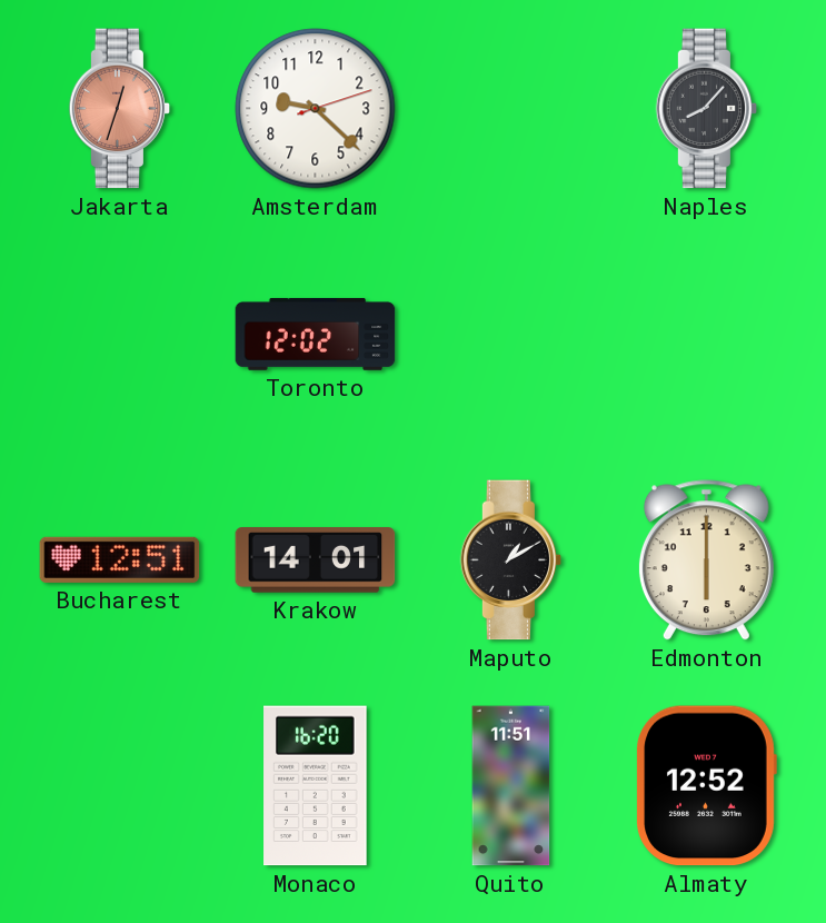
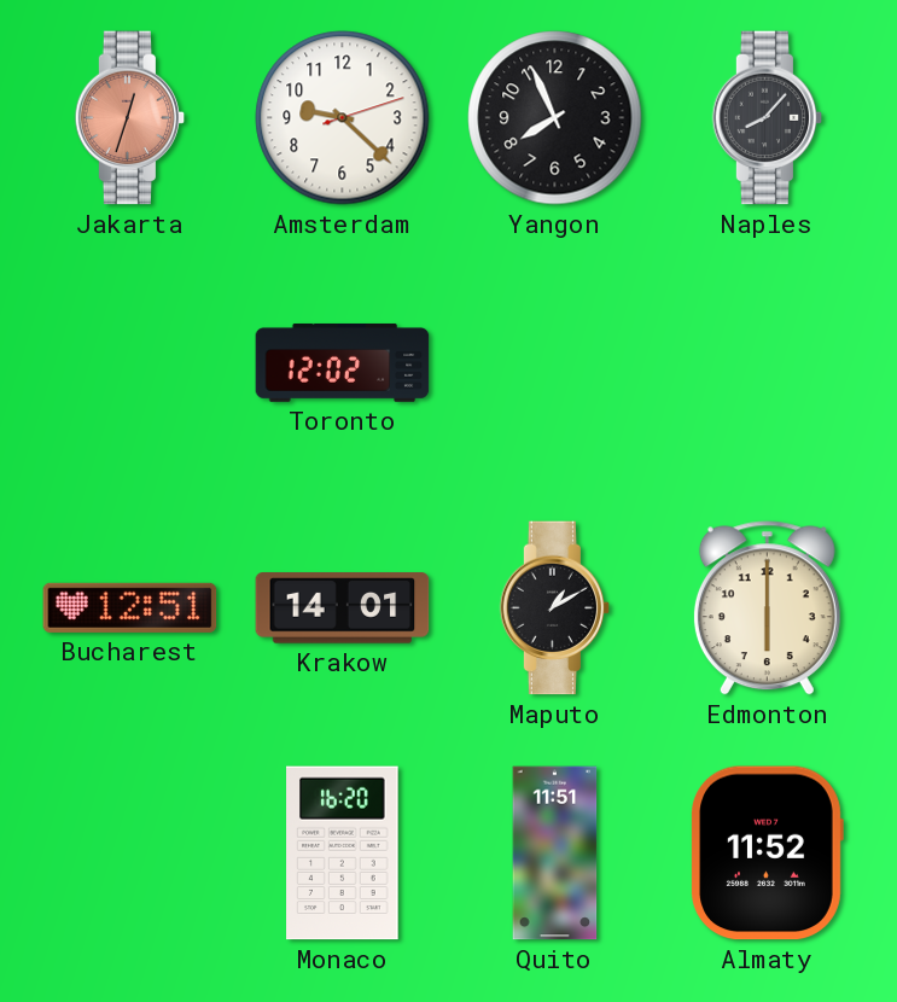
Yangon: none -> 7:56
Almaty: 12:52 -> 11:52
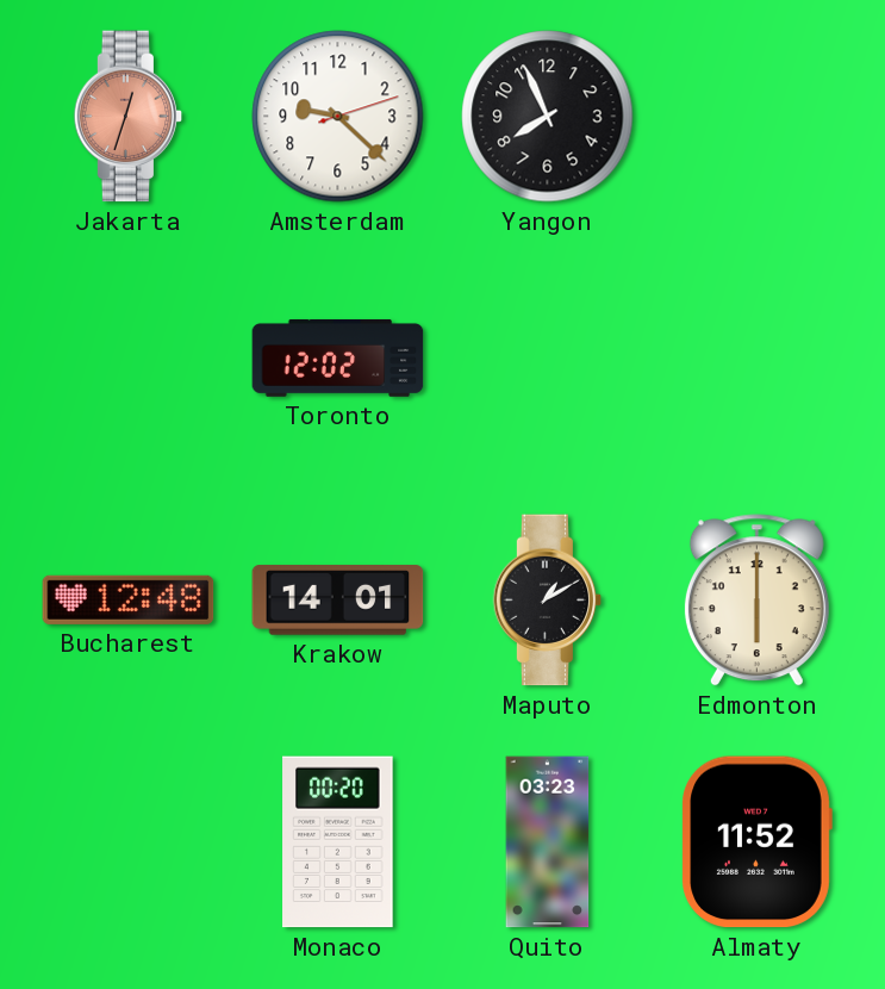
Naples: 8:07 -> none
Bucharest: 12:51 -> 12:48
Monaco: 16:20 -> 00:20
Quito: 11:51 -> 03:23
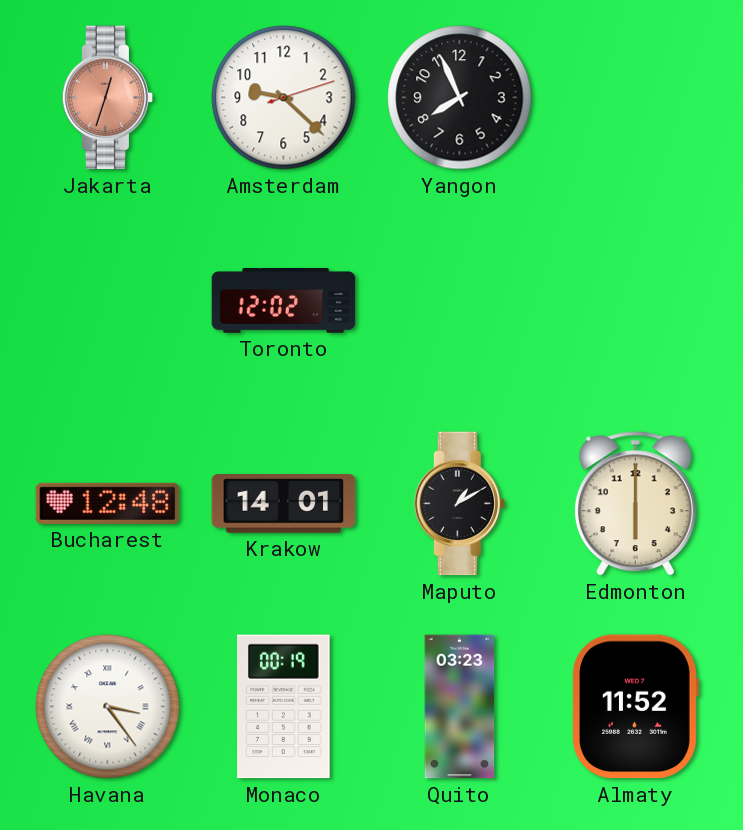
Havana: none -> 3:24
Monaco: 00:20 -> 00:19
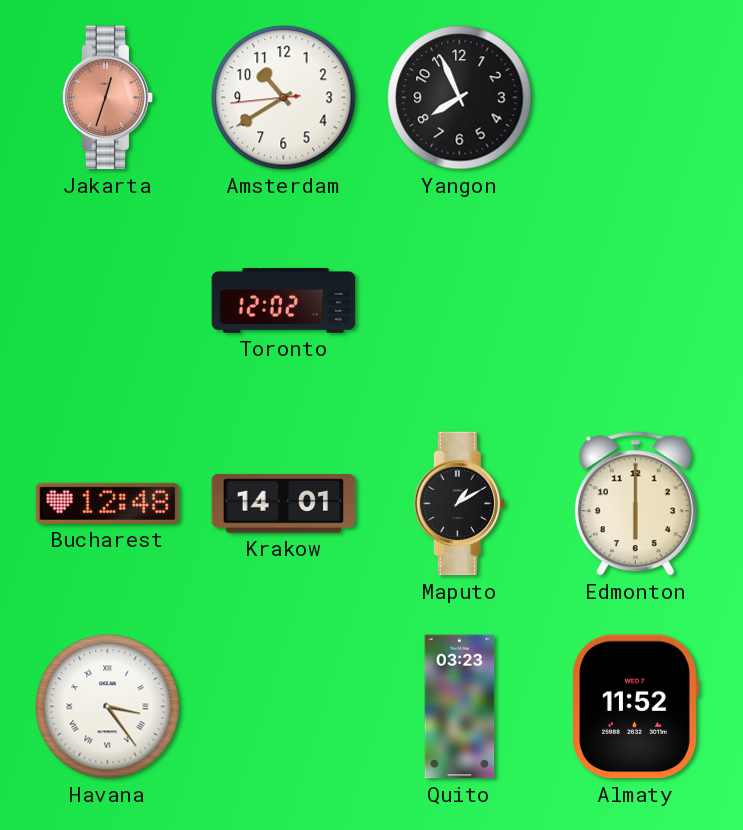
Amsterdam: 9:22 -> 10:39
Monaco: 00:19 -> none
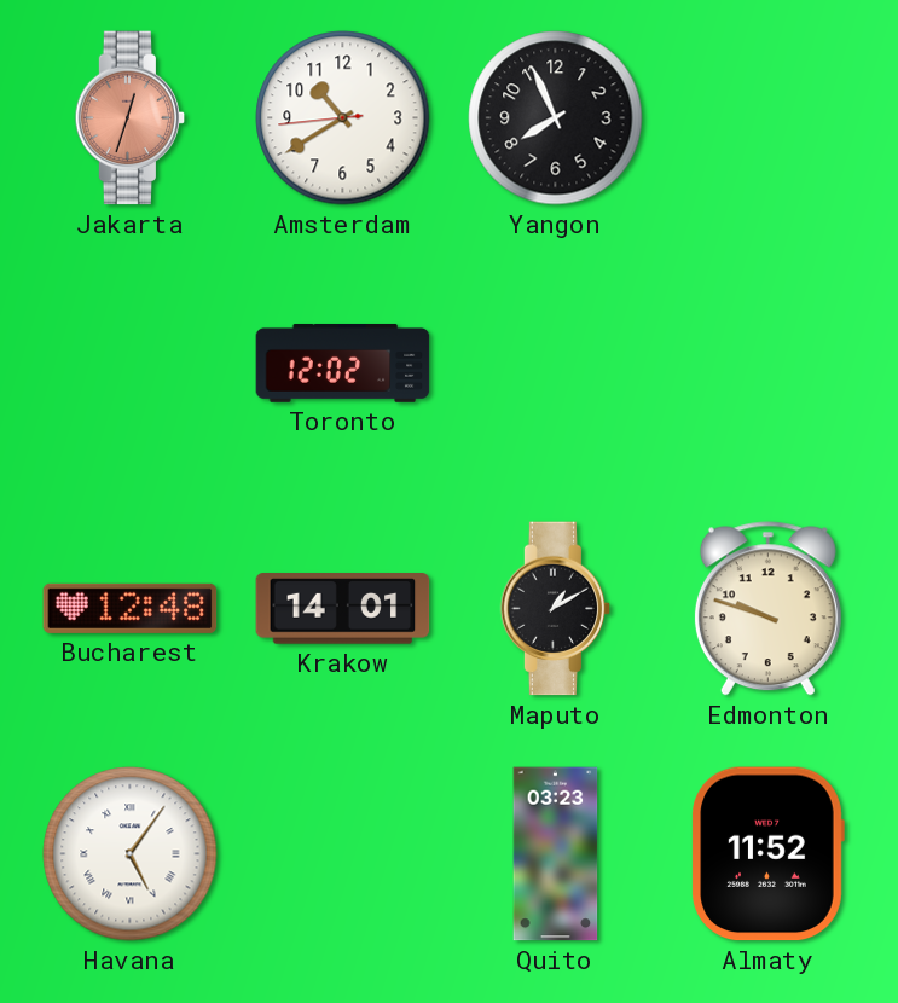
Edmonton: 6:00 -> 9:48
Havana: 3:24 -> 5:06
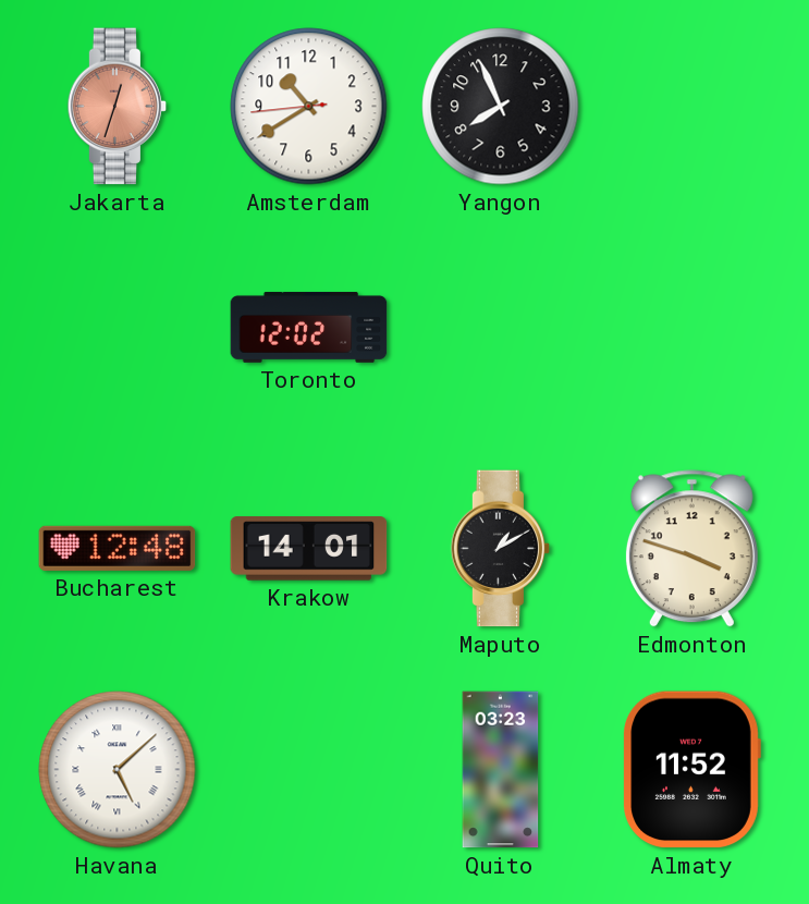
Edmonton: 9:48 -> 3:48
Havana: 5:06 -> 5:08
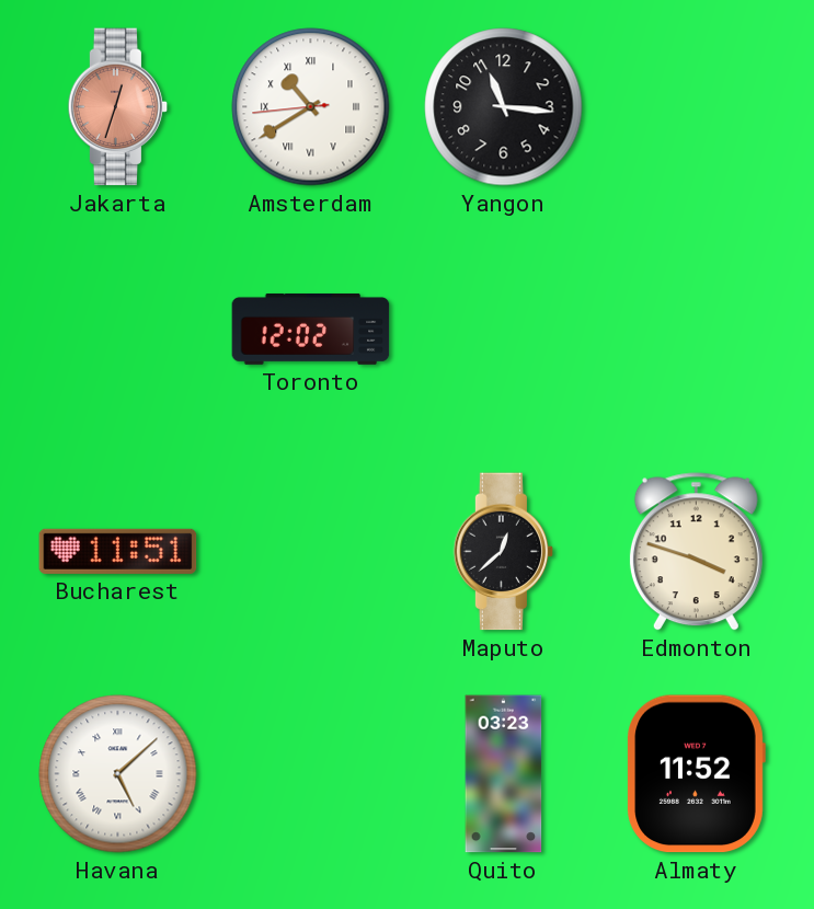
Amsterdam numerals: Arabic -> Roman
Yangon: 7:56 -> 11:16
Bucharest: 12:48 -> 11:51
Krakow: 14:01 -> none
Maputo: 1:10 -> 12:38
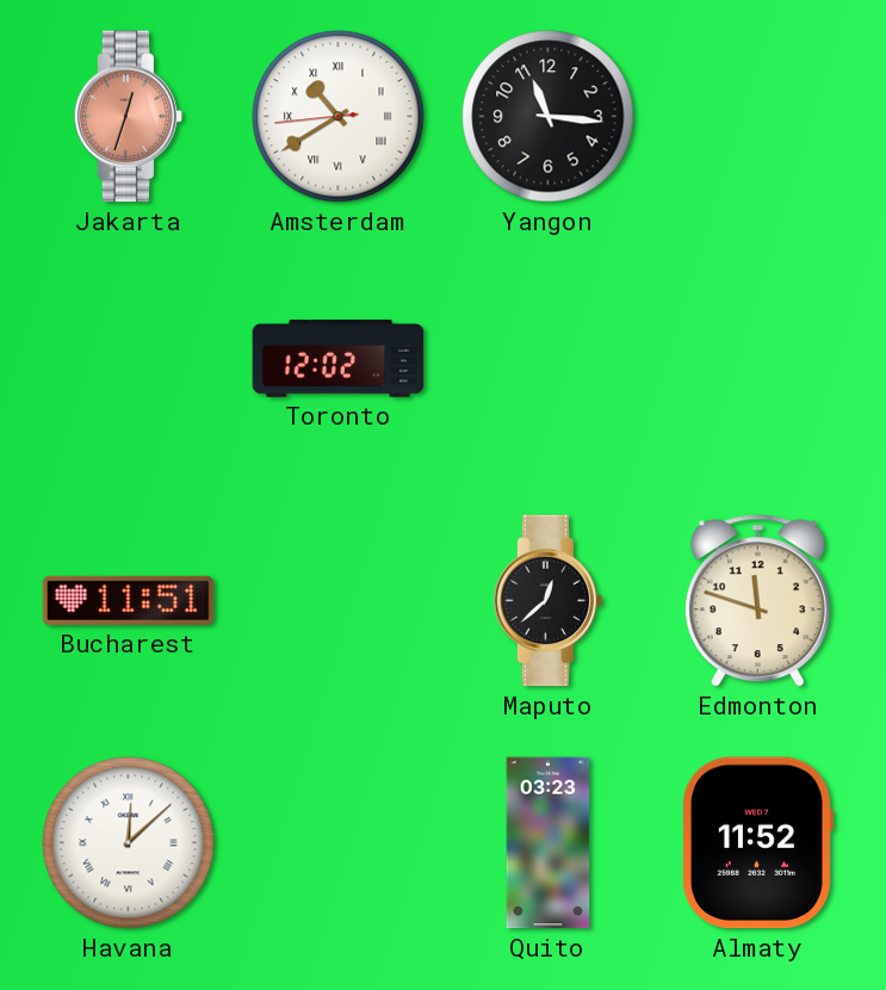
Edmonton: 3:48 -> 11:48
Havana: 5:08 -> 12:08
